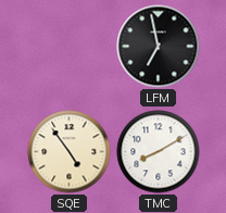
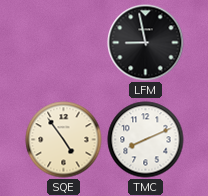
LFM: 6:58 -> 8:58
TMC: 8:10 -> 8:11
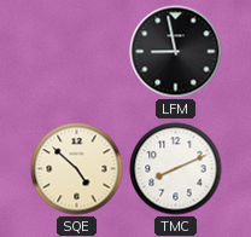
SQE: 4:54 -> 4:52
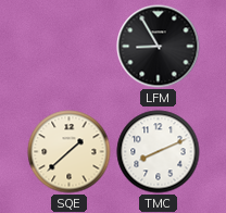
LFM: 8:58 -> 8:55
SQE: 4:52 -> 1:38
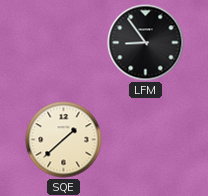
LFM: 8:55 -> 8:54
TMC: 8:11 -> none
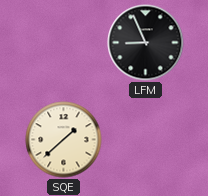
LFM: 8:54 -> 8:56
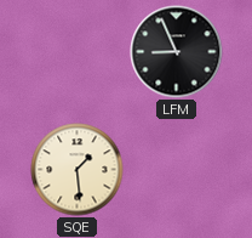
SQE: 1:38 -> 1:29
